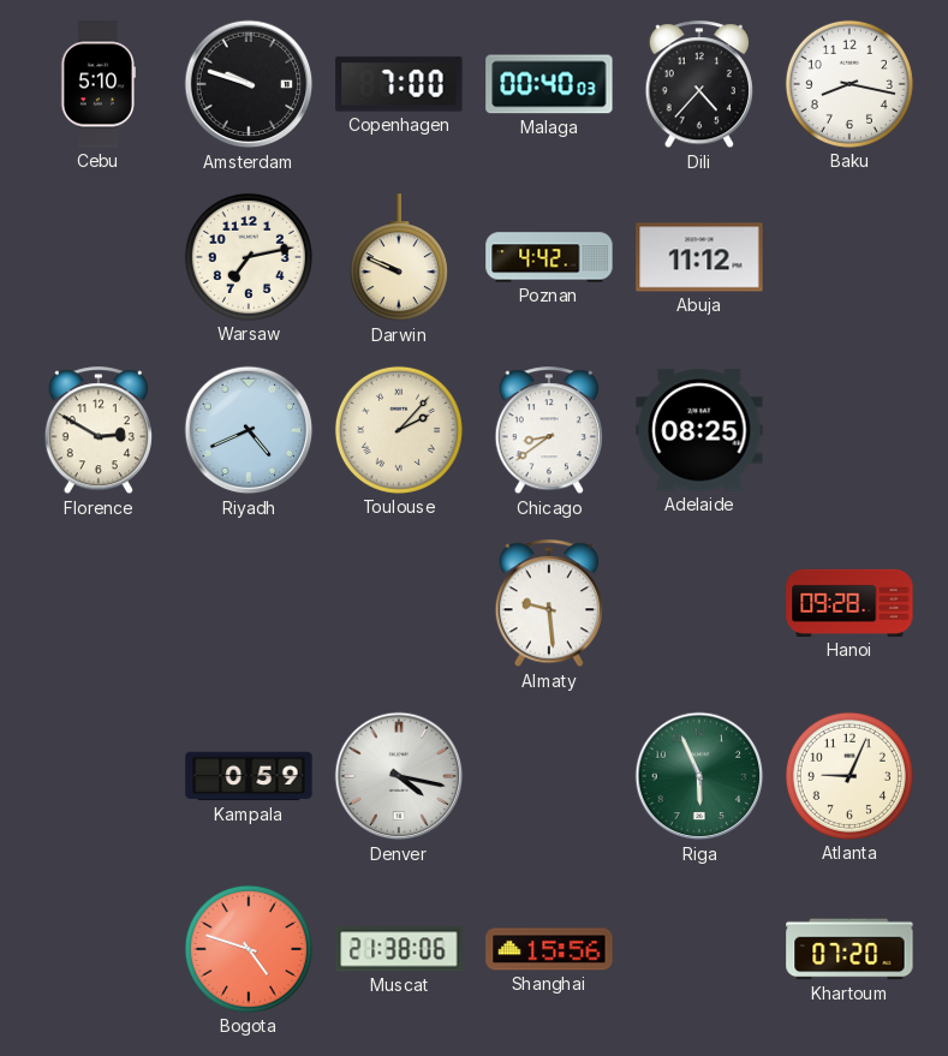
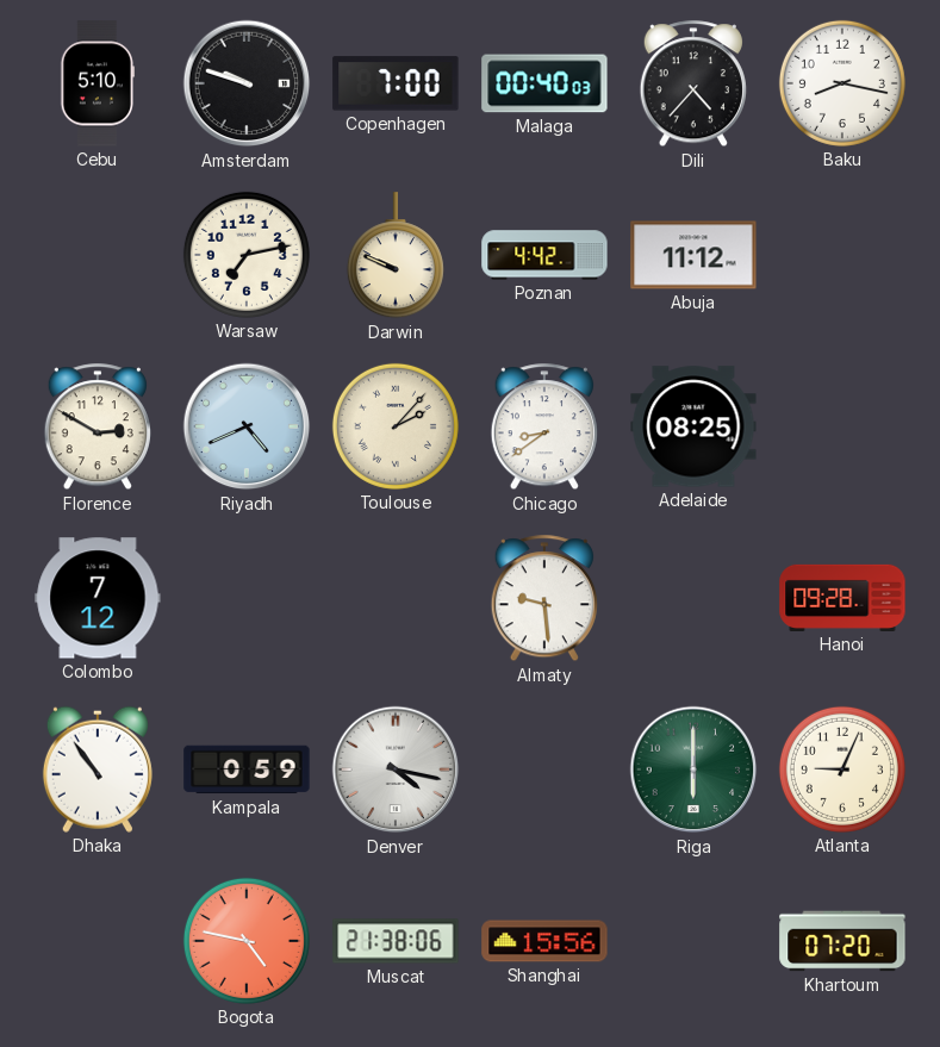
Colombo: none -> 7:12
Dhaka: none -> 10:54
Riga: 5:56 -> 6:00
Bogota: 4:48 -> 4:47
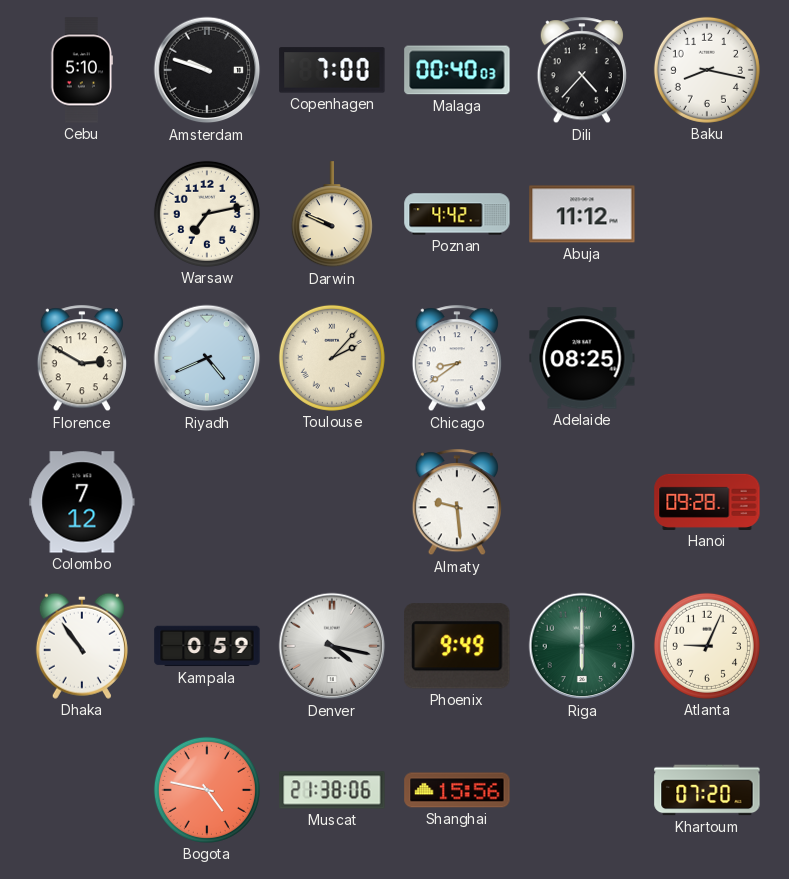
Phoenix: none -> 9:49
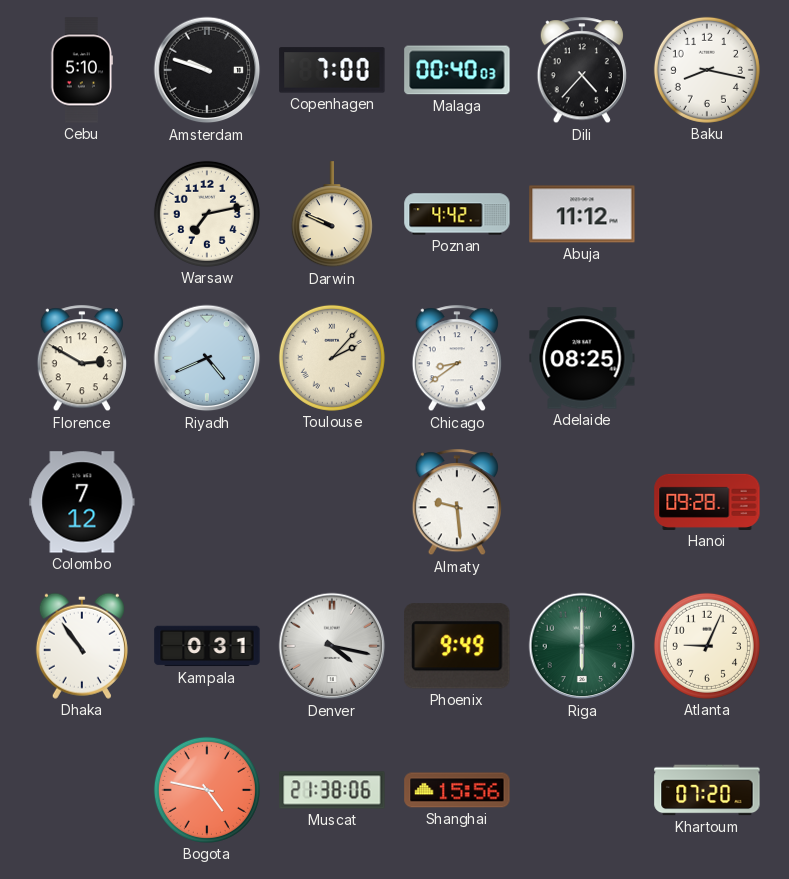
Kampala: 0:59 -> 0:31
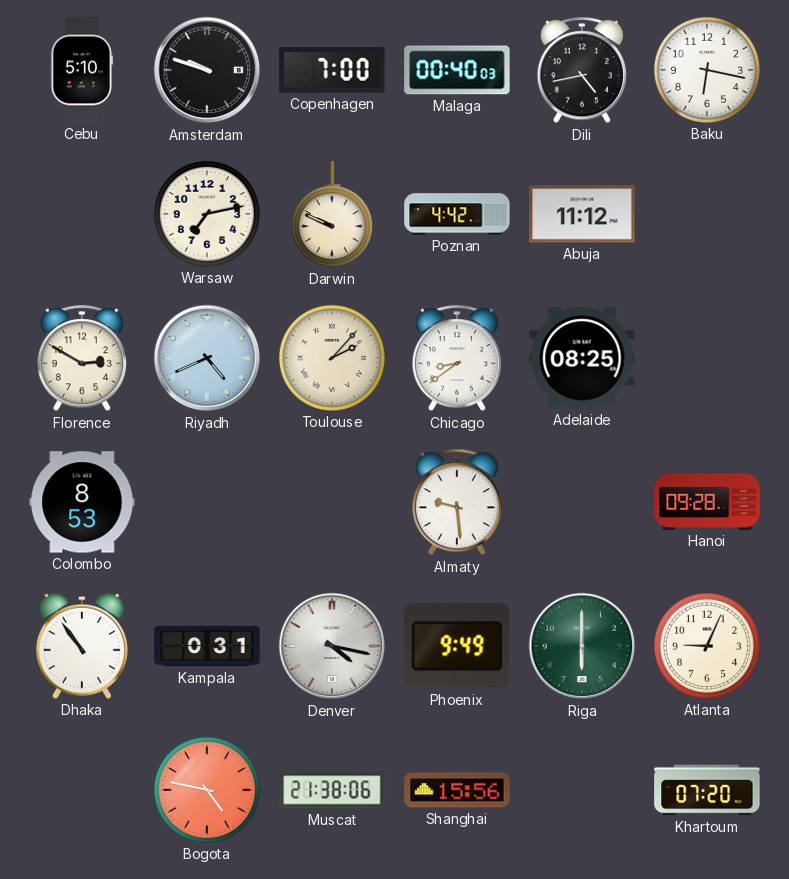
Dili: 4:37 -> 4:43
Baku: 8:17 -> 6:17
Colombo: 7:12 -> 8:53
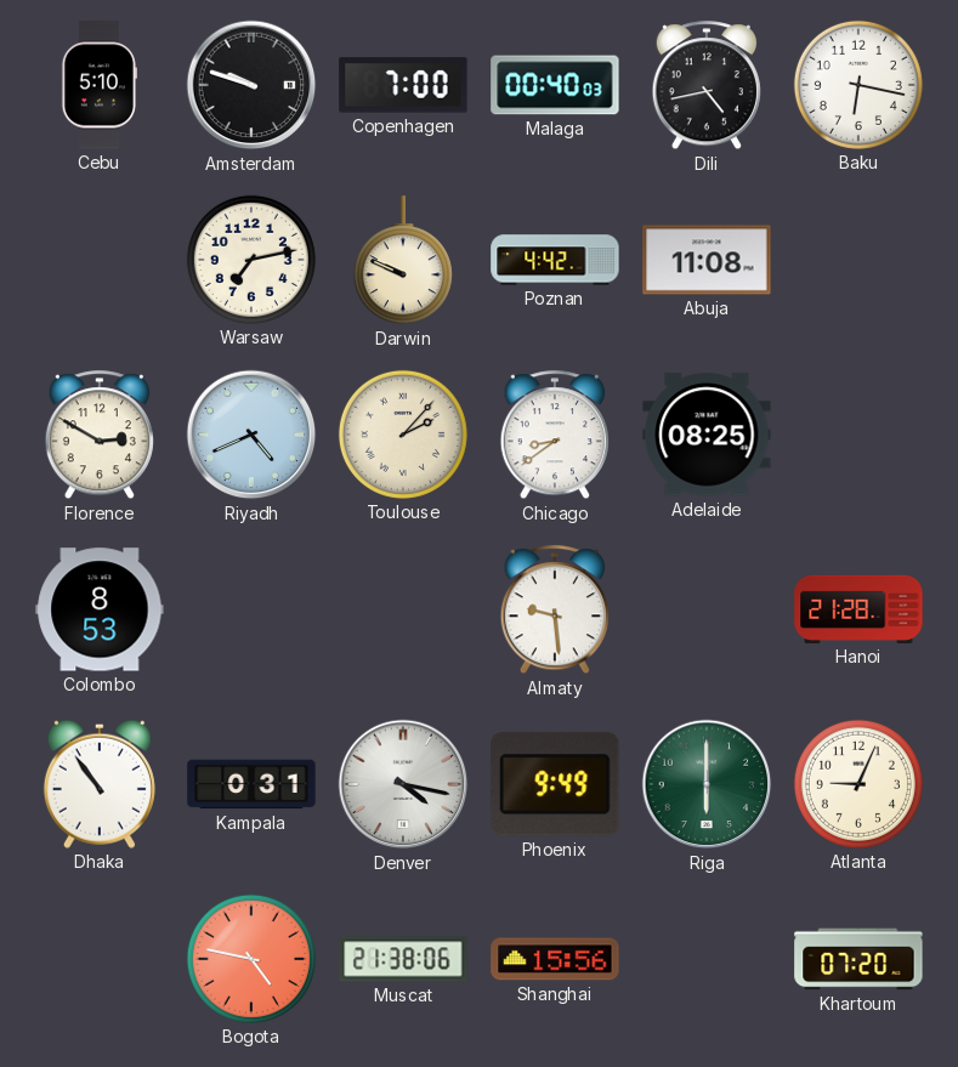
Abuja: 11:12 -> 11:08
Hanoi: 09:28 -> 21:28
